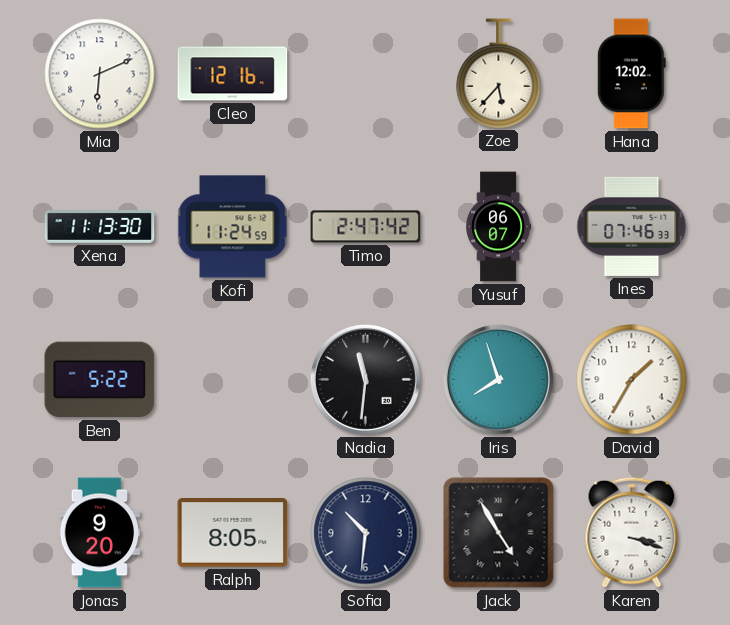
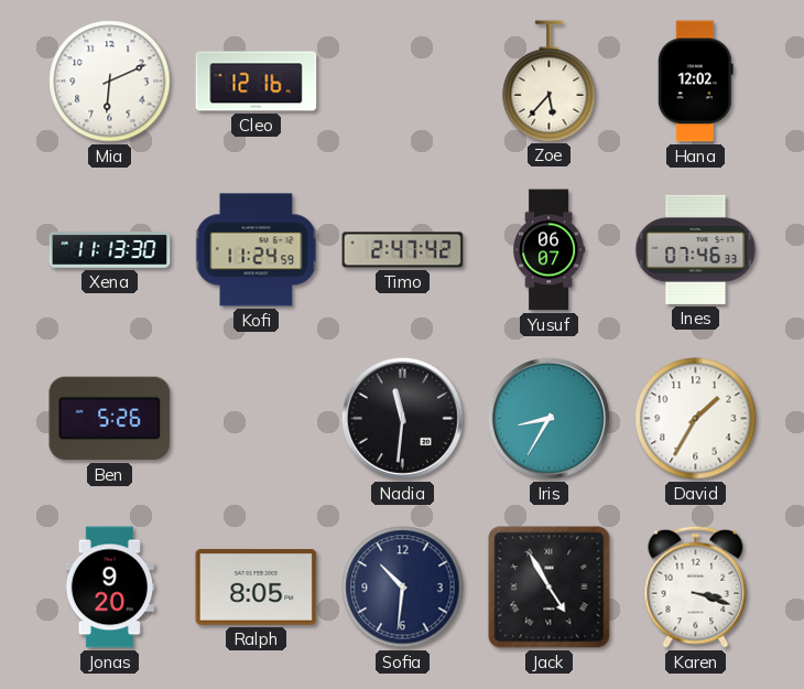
Ben: 5:22 -> 5:26
Iris: 7:57 -> 8:35
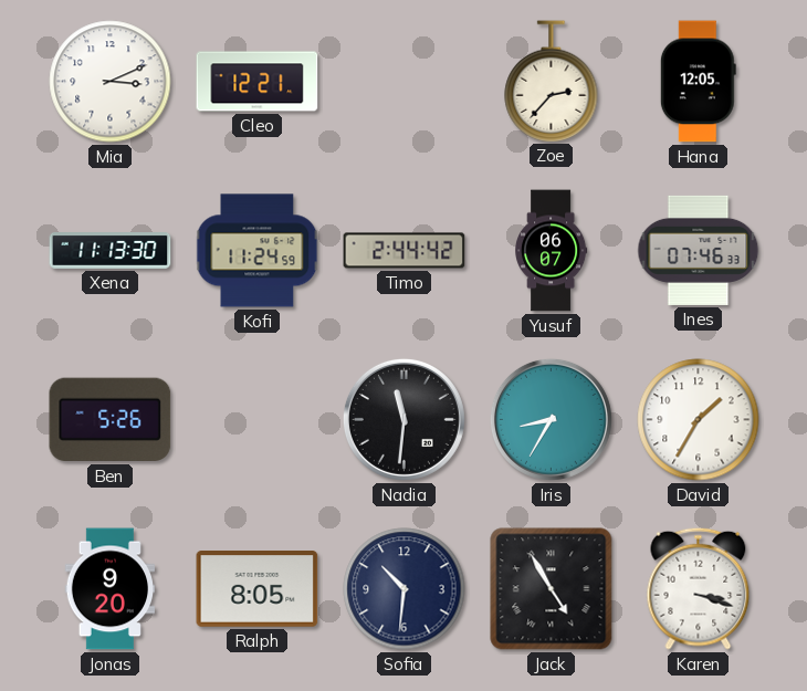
Mia: 6:11 -> 3:11
Cleo: 12:16 -> 12:21
Zoe: 5:37 -> 2:37
Hana: 12:02 -> 12:05
Timo: 2:47 -> 2:44
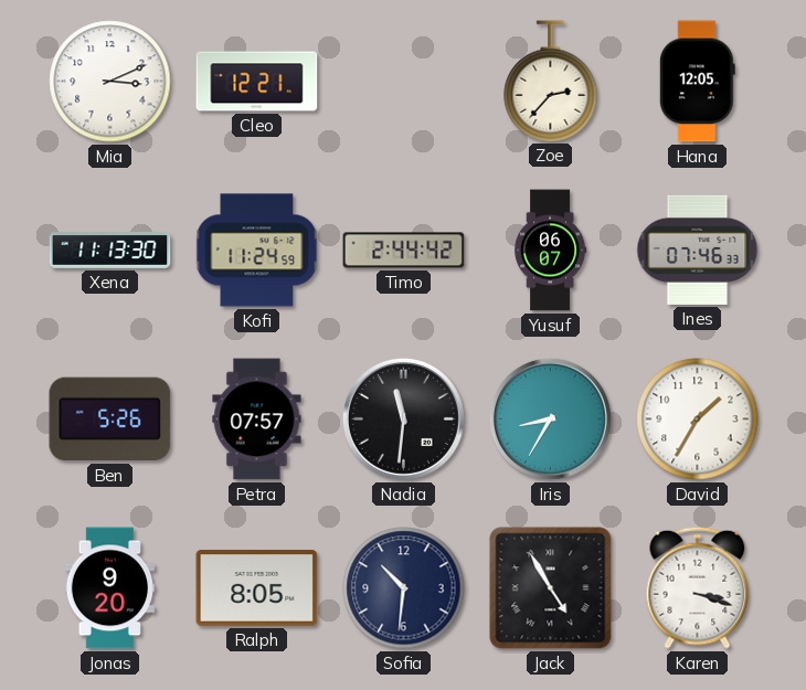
Petra: none -> 07:57
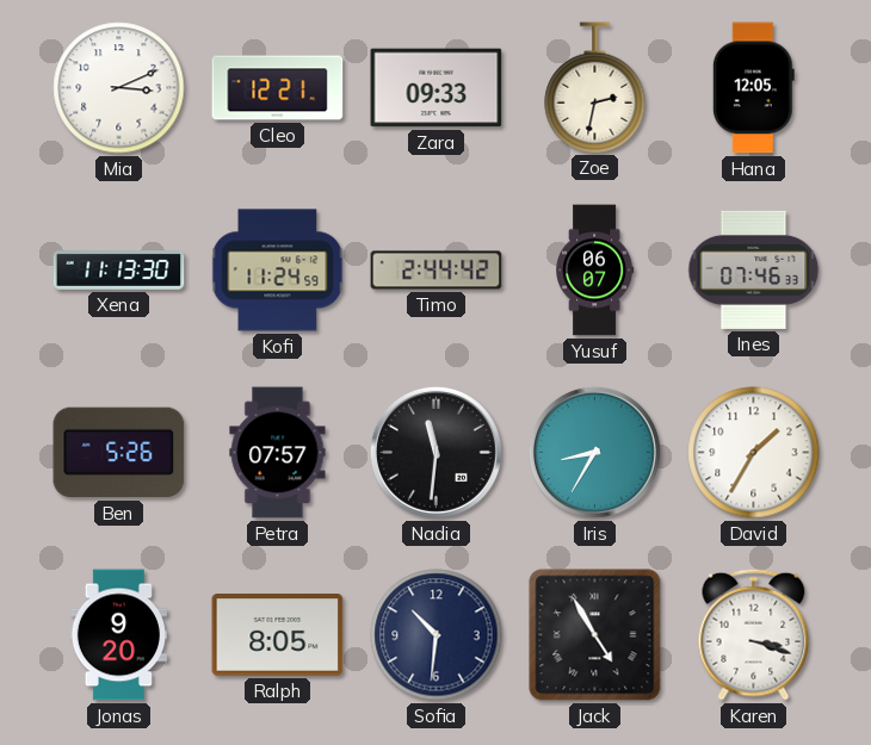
Zara: none -> 09:33
Zoe: 2:37 -> 2:32
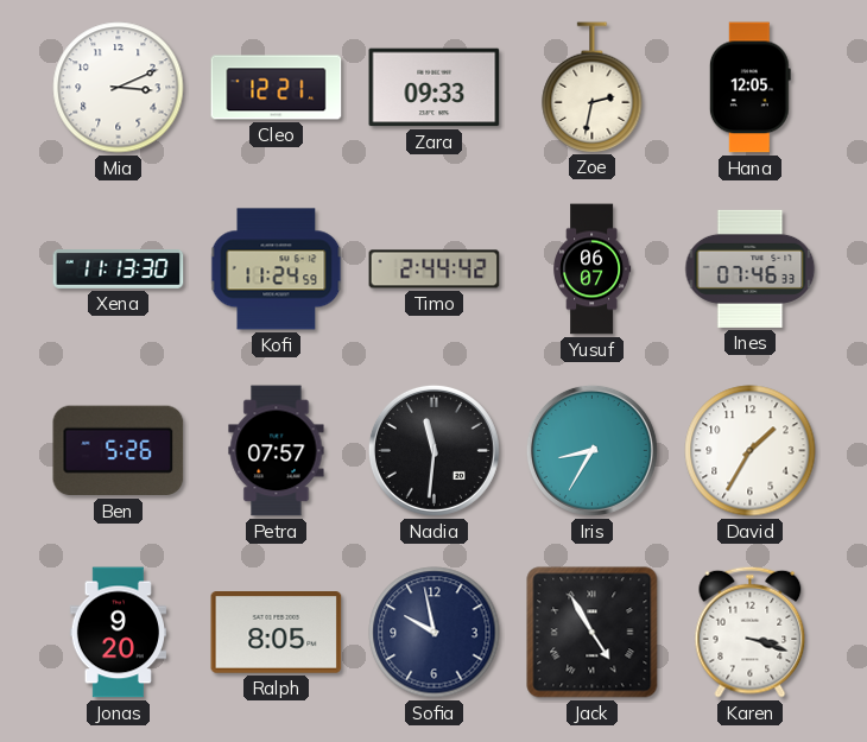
Sofia: 10:31 -> 9:58
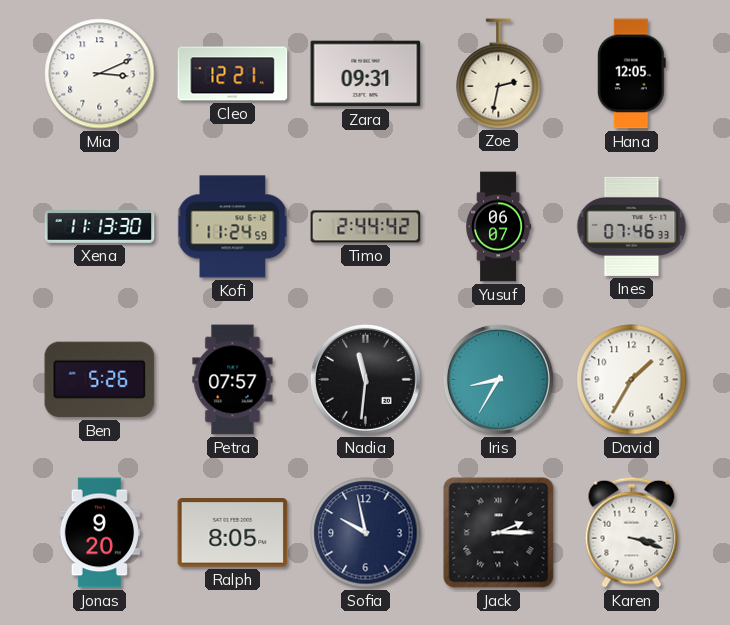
Zara: 09:33 -> 09:31
Jack: 4:55 -> 2:15
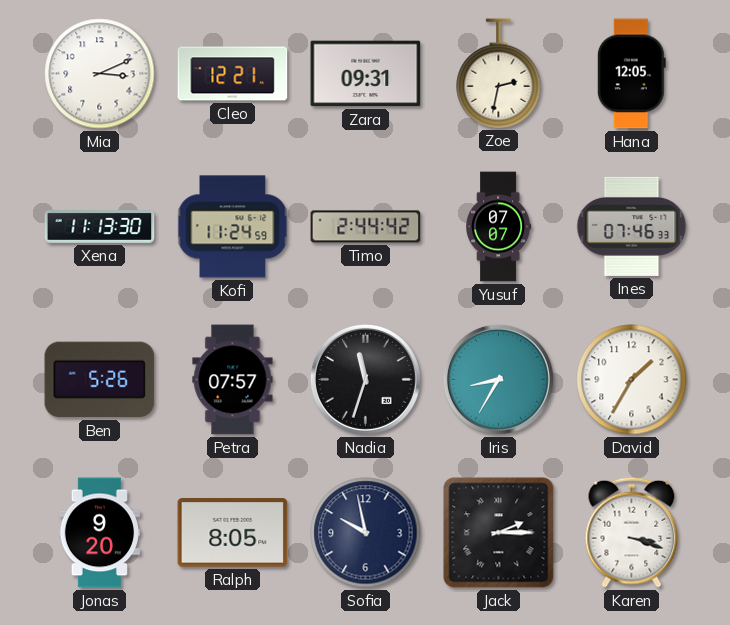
Yusuf: 06:07 -> 07:07
Nadia: 11:31 -> 11:33
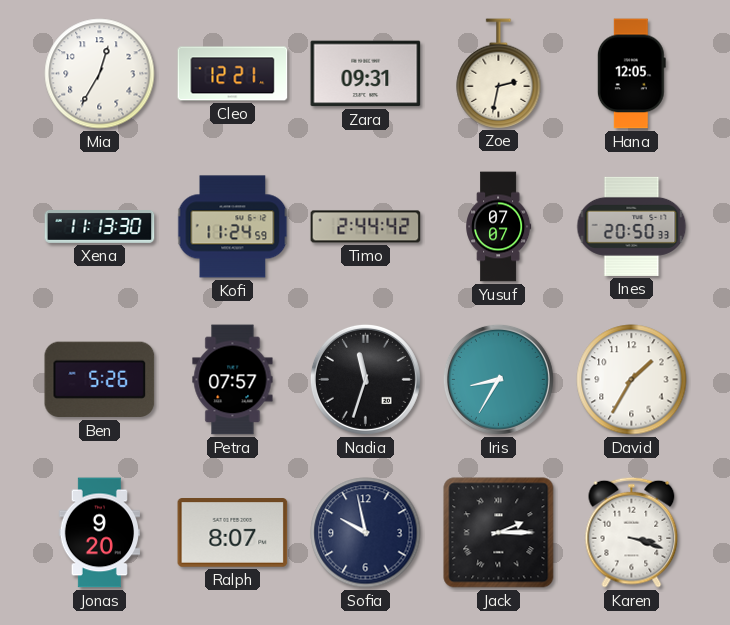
Mia: 3:11 -> 12:35
Ines: 07:46 -> 20:50
Ralph: 8:05 -> 8:07
